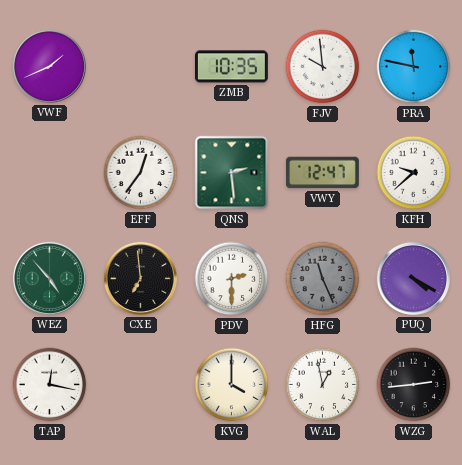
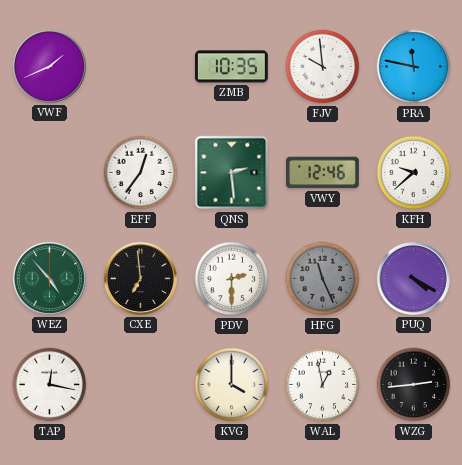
VWY: 12:47 -> 12:46
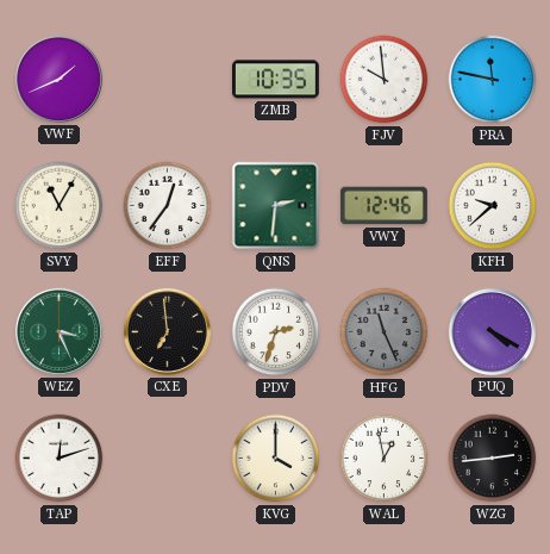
SVY: none -> 11:05
QNS: 2:29 -> 2:31
WEZ: 4:53 -> 3:26
PDV: 2:30 -> 2:33
TAP: 12:17 -> 12:12
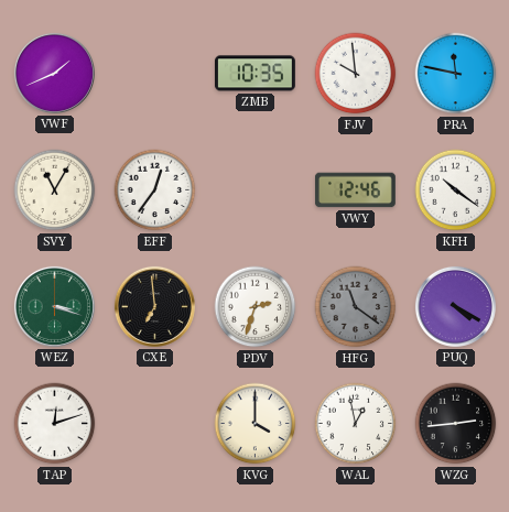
QNS: 2:31 -> none
KFH: 9:38 -> 10:21
WEZ: 3:26 -> 3:18
HFG: 11:26 -> 11:21
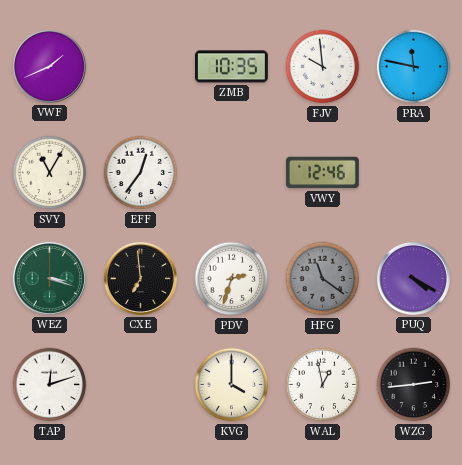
KFH: 10:21 -> none
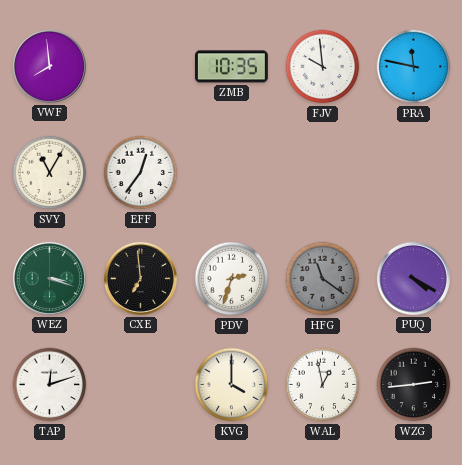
VWF: 1:41 -> 7:59
VWY: 12:46 -> none
